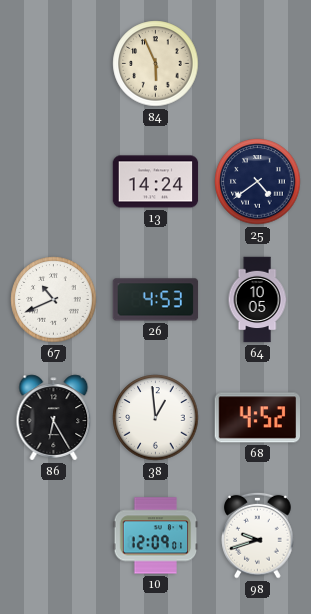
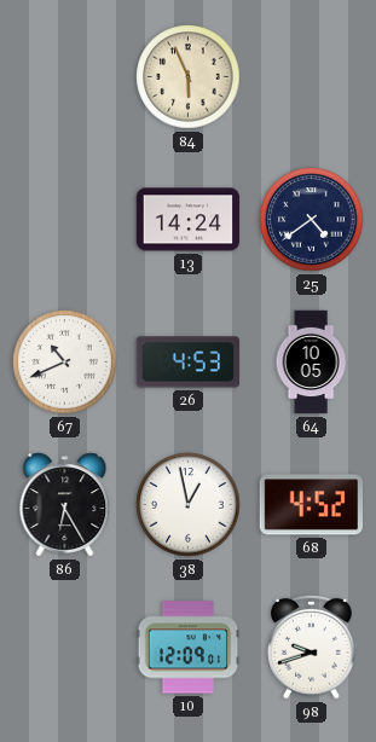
38: 12:59 -> 12:58
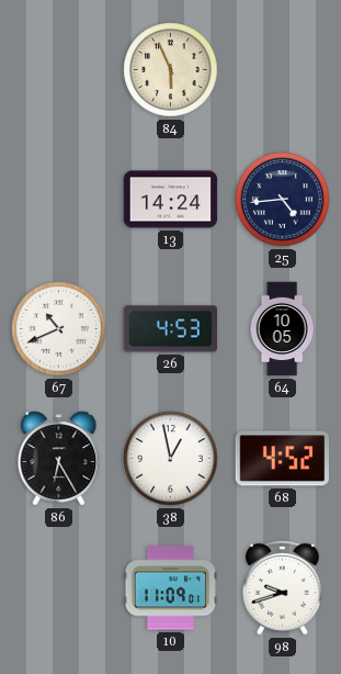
25: 4:39 -> 4:44
10: 12:09 -> 11:09
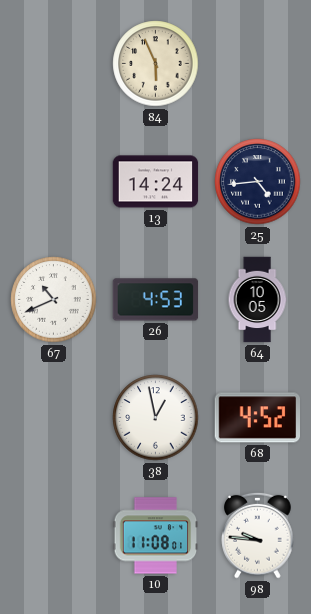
86: 6:25 -> none
10: 11:09 -> 11:08
98: 9:42 -> 9:46
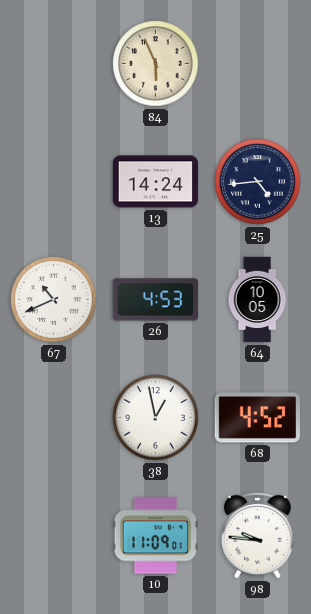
10: 11:08 -> 11:09
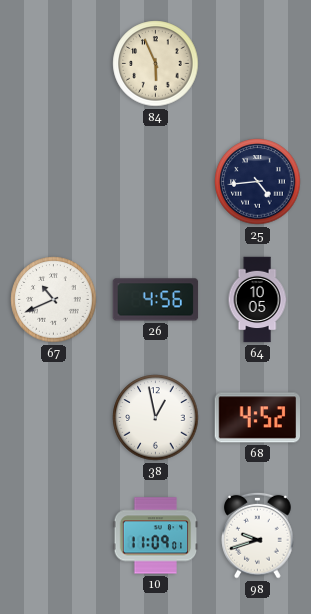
13: 14:24 -> none
26: 4:53 -> 4:56
98: 9:46 -> 9:42
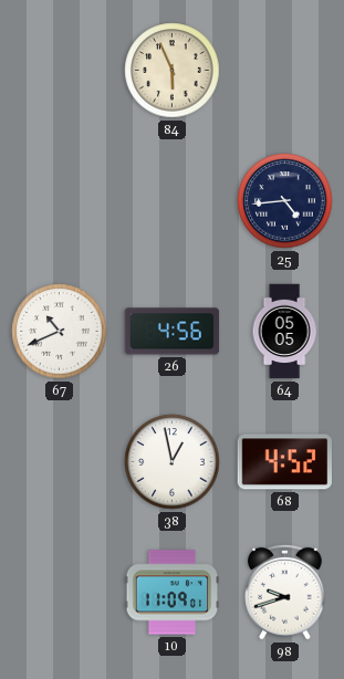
64: 10:05 -> 05:05
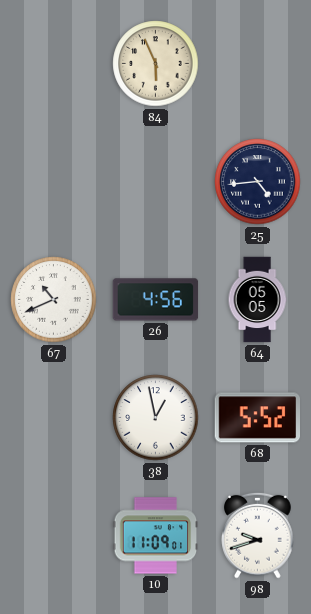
68: 4:52 -> 5:52
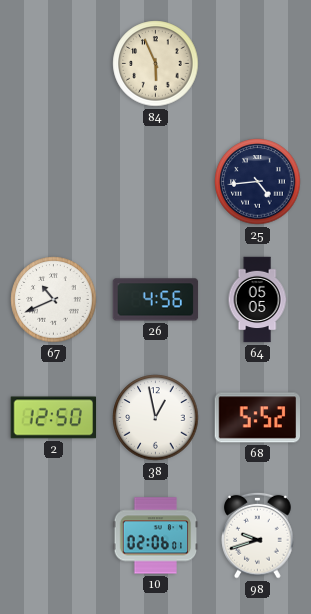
2: none -> 12:50
10: 11:09 -> 02:06
